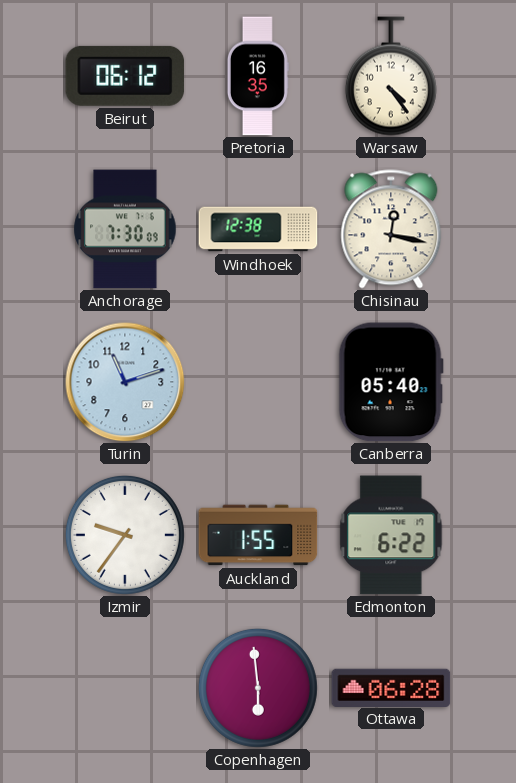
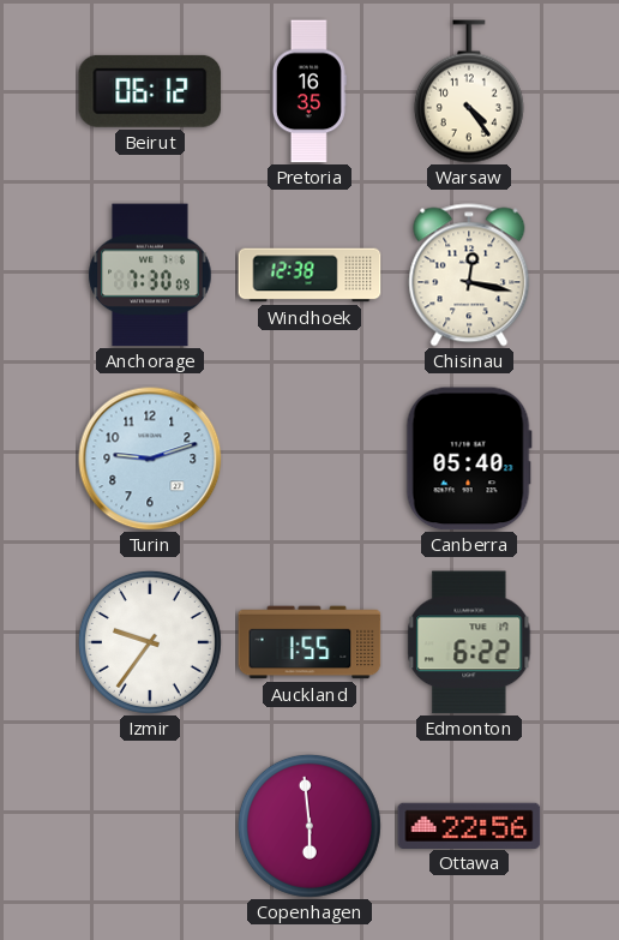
Turin: 11:12 -> 9:12
Ottawa: 06:28 -> 22:56
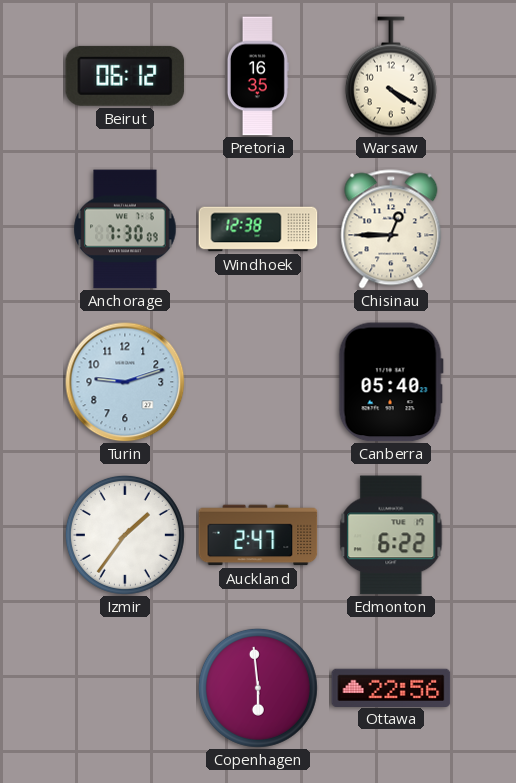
Warsaw: 4:24 -> 4:20
Chisinau: 12:17 -> 12:45
Izmir: 9:36 -> 1:36
Auckland: 1:55 -> 2:47
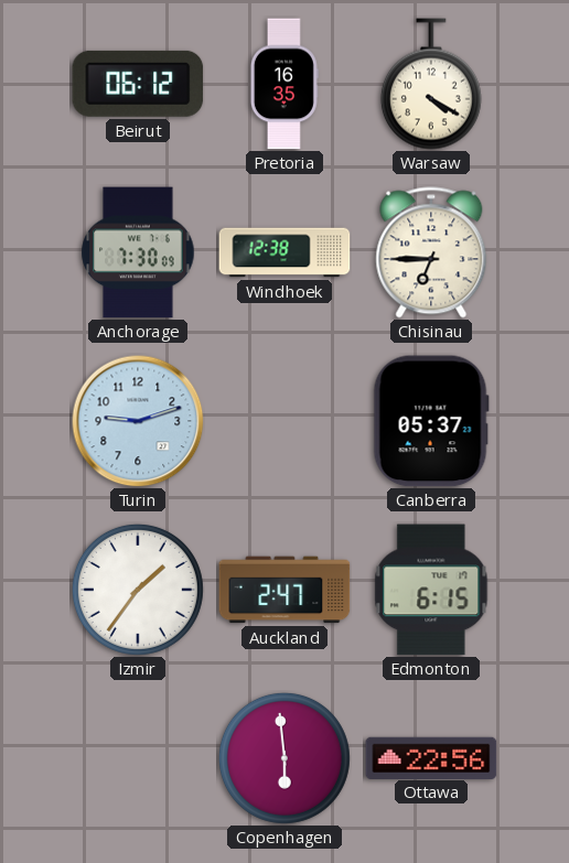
Chisinau: 12:45 -> 6:45
Canberra: 05:40 -> 05:37
Edmonton: 6:22 -> 6:15
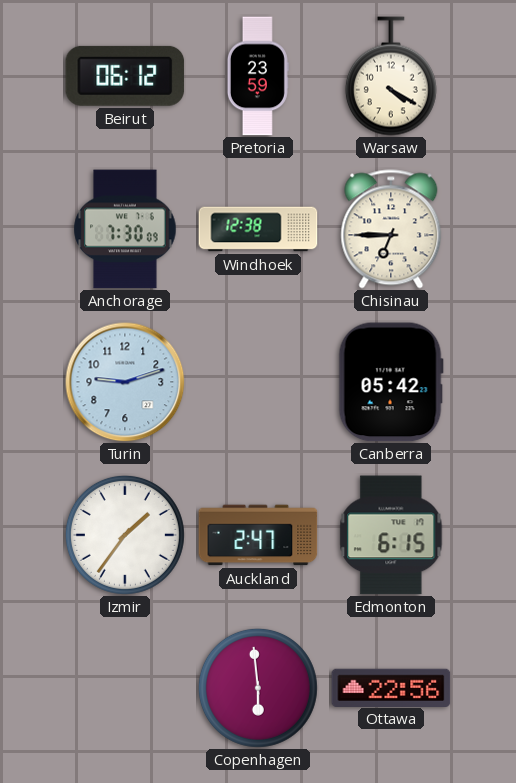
Pretoria: 16:35 -> 23:59
Canberra: 05:37 -> 05:42
